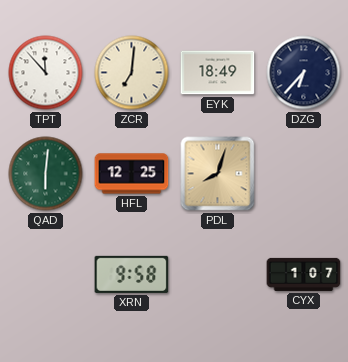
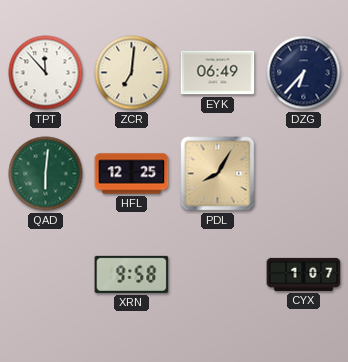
EYK: 18:49 -> 06:49
PDL: 8:03 -> 8:05
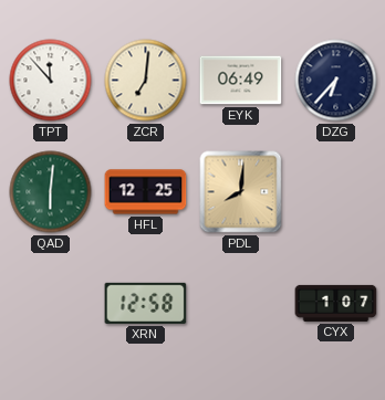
PDL: 8:05 -> 8:01
XRN: 9:58 -> 12:58
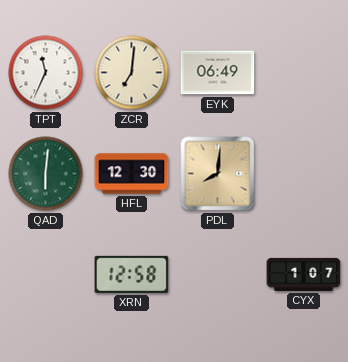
TPT: 11:53 -> 11:34
DZG: 6:37 -> none
HFL: 12:25 -> 12:30
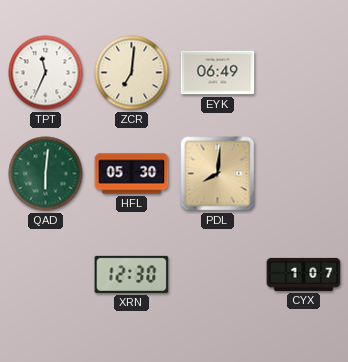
HFL: 12:30 -> 05:30
XRN: 12:58 -> 12:30
